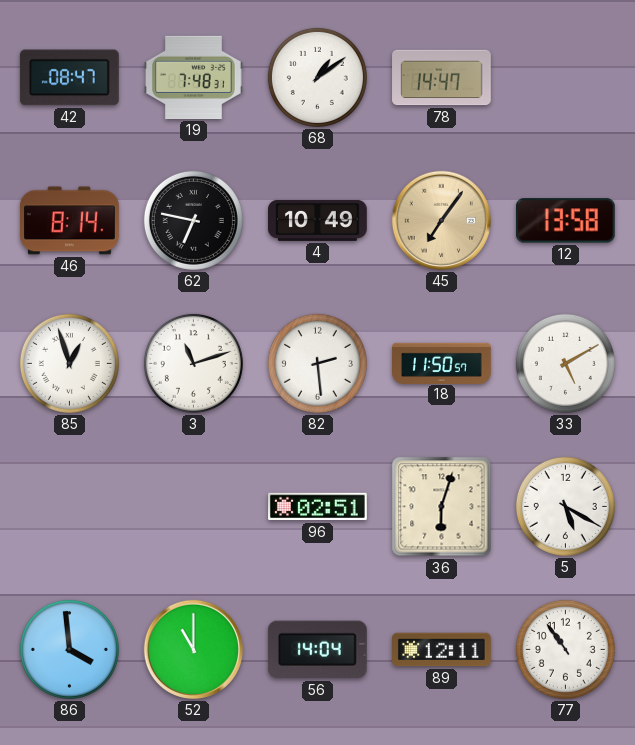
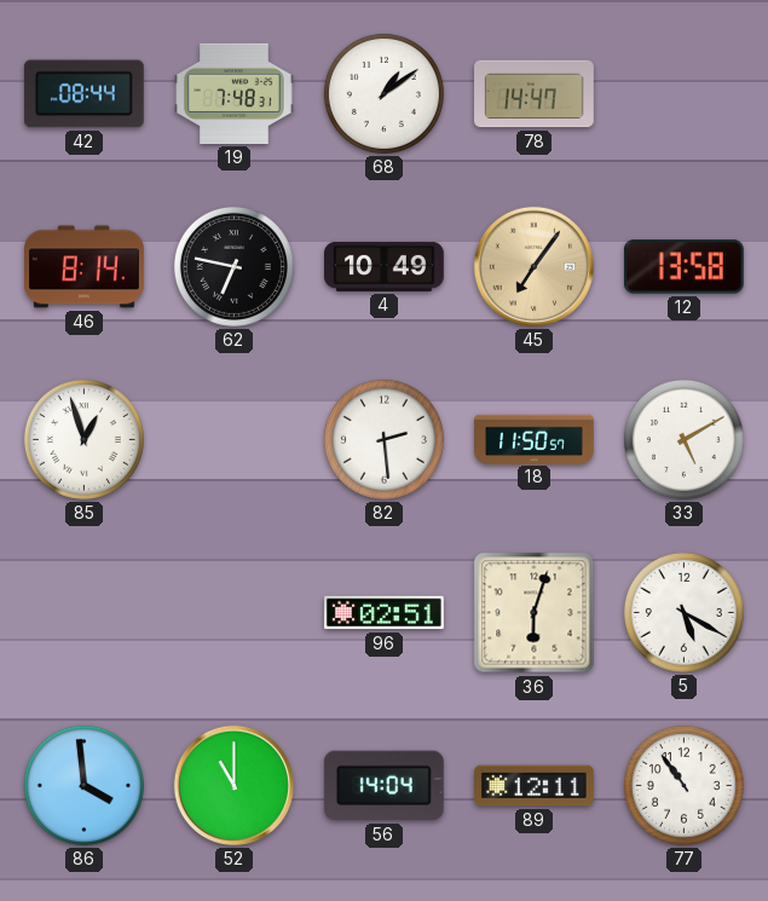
42: 08:47 -> 08:44
3: 11:12 -> none
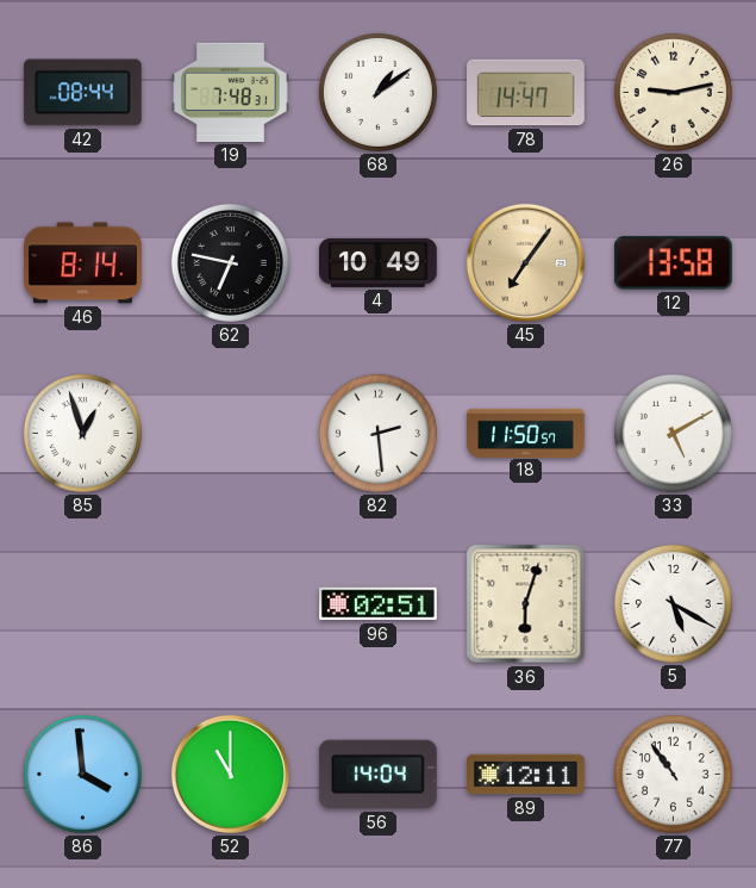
26: none -> 9:13
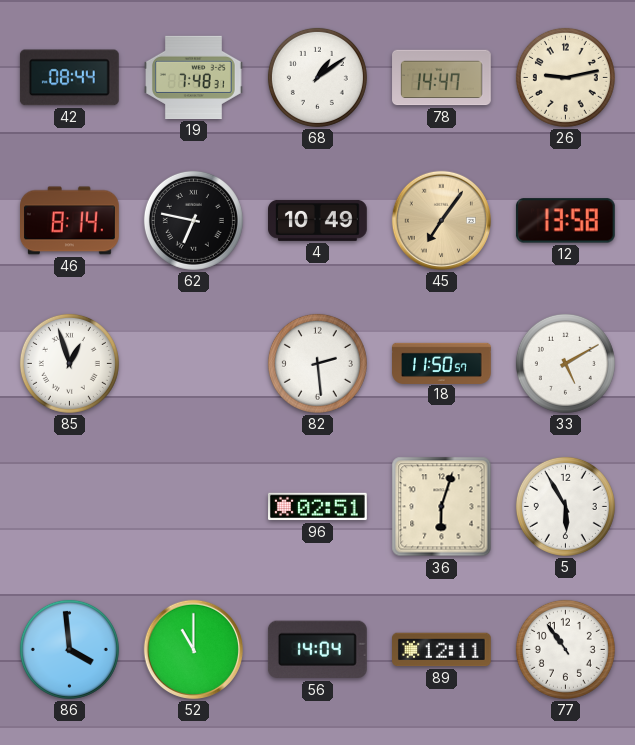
5: 5:20 -> 5:55
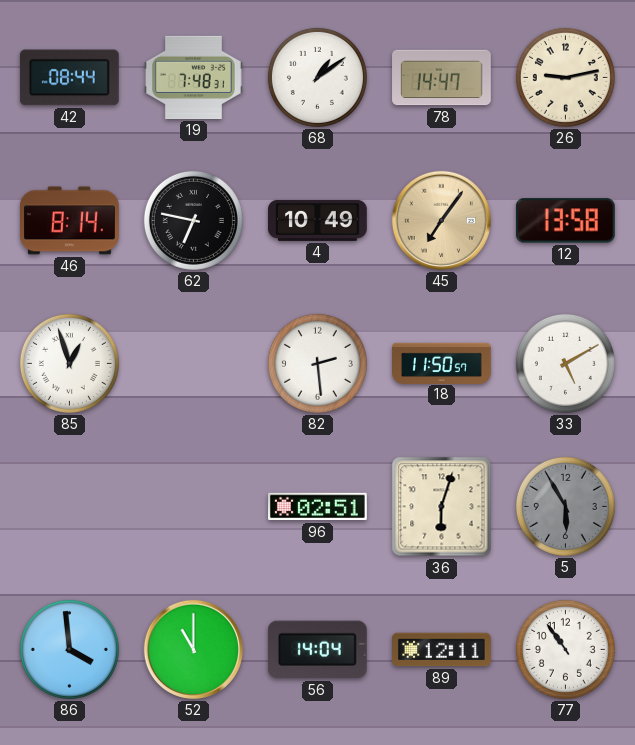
5 dial: white -> grey
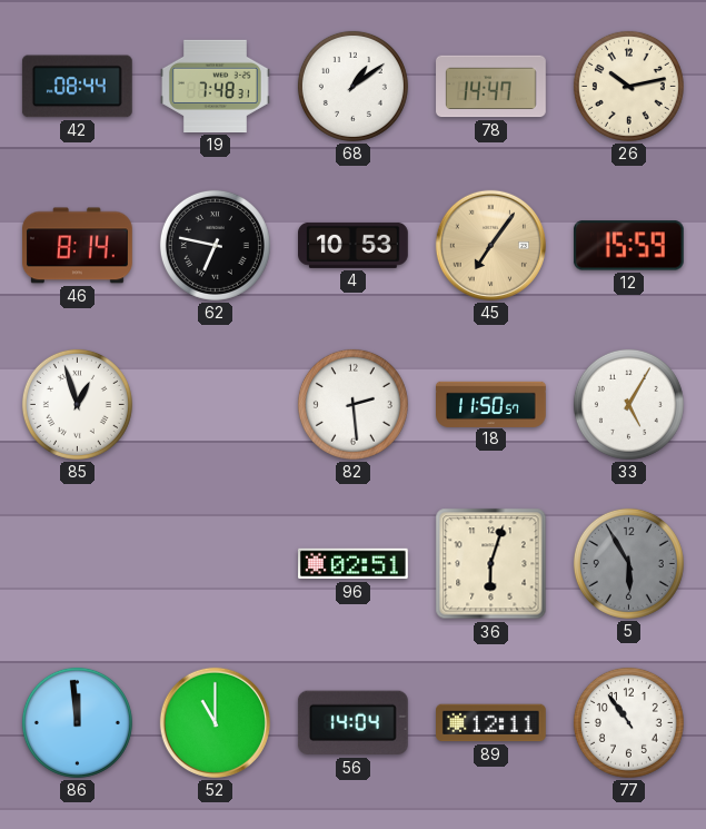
26: 9:13 -> 10:13
4: 10:49 -> 10:53
12: 13:58 -> 15:59
33: 5:10 -> 5:05
86: 3:59 -> 11:59
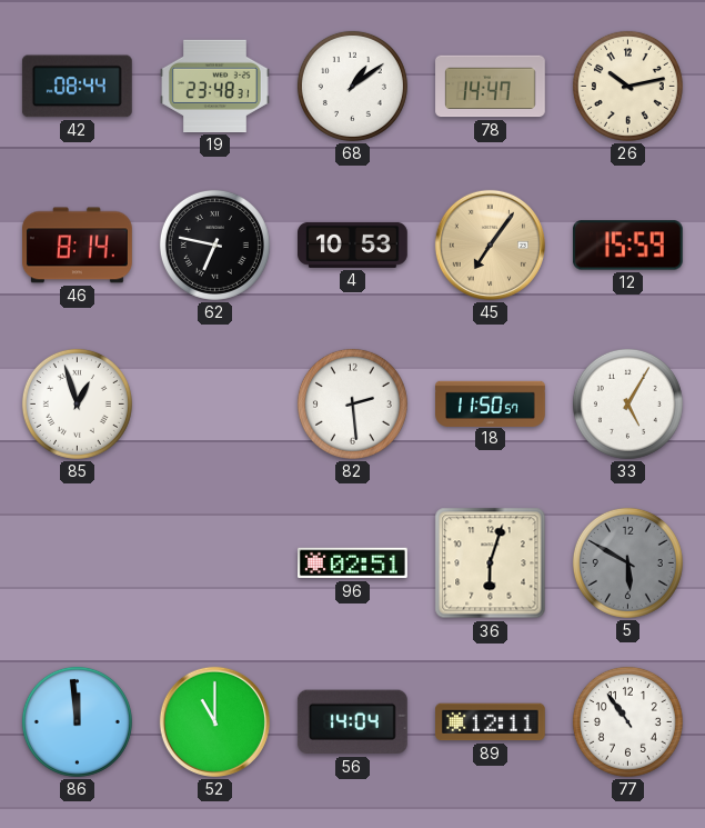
19: 7:48 -> 23:48
5: 5:55 -> 5:50
